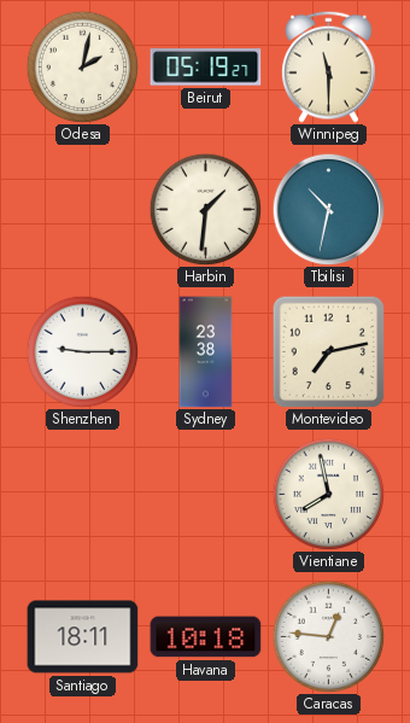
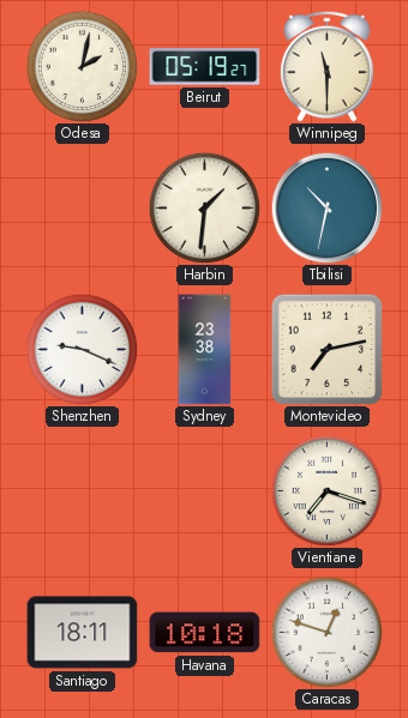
Shenzhen: 9:15 -> 9:19
Vientiane: 7:58 -> 7:18
Caracas: 12:46 -> 12:48
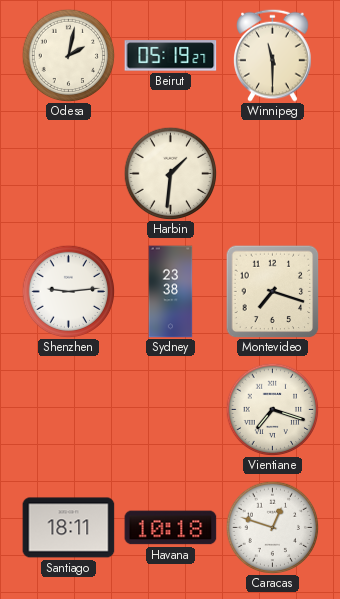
Tbilisi: 10:32 -> none
Shenzhen: 9:19 -> 9:14
Montevideo: 7:13 -> 7:18
